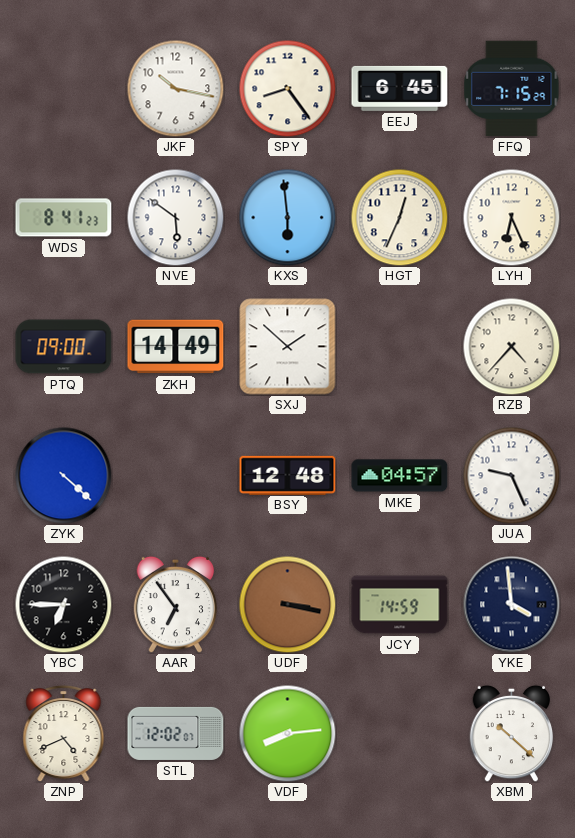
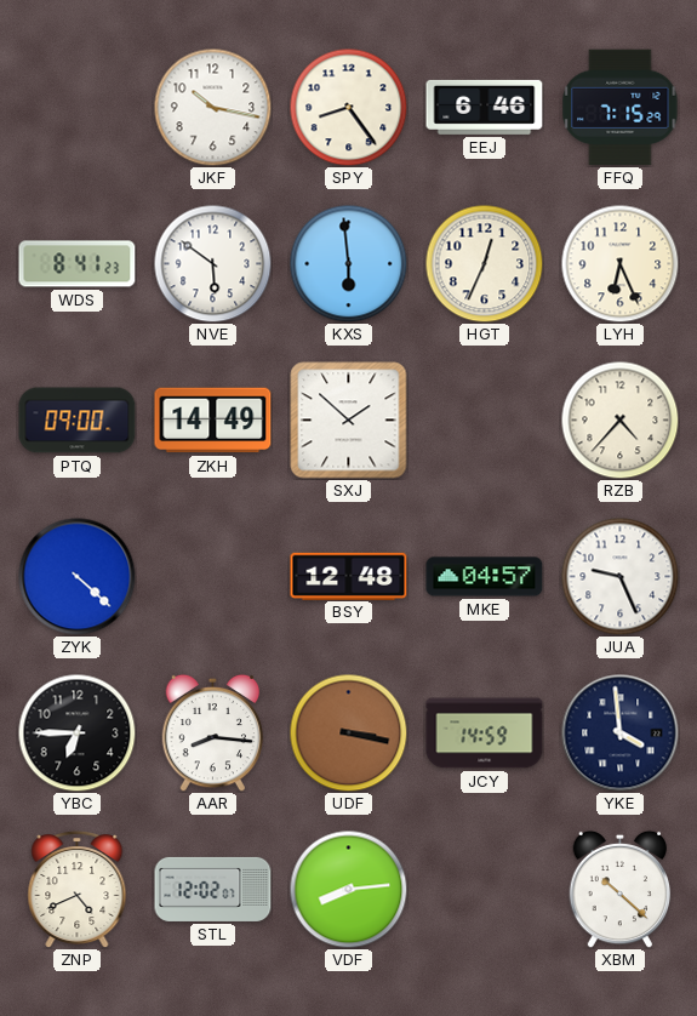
EEJ: 6:45 -> 6:46
AAR: 6:54 -> 8:16
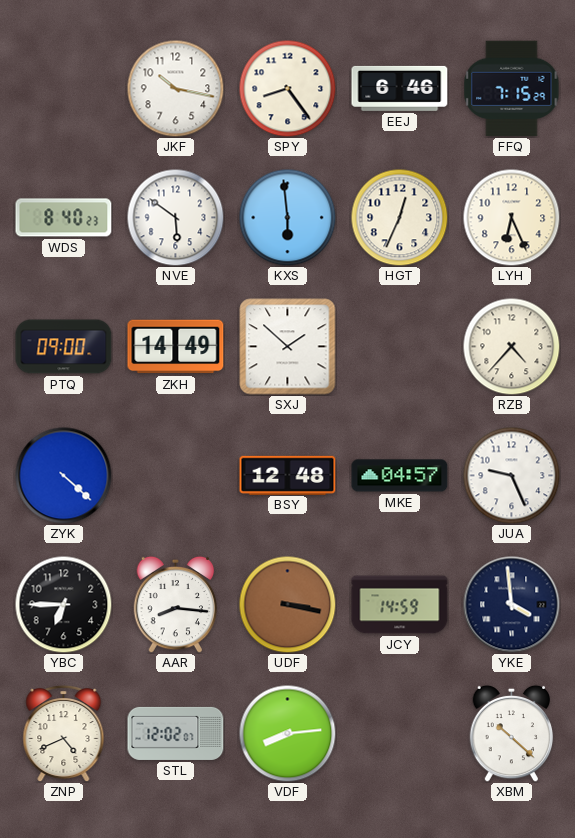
WDS: 8:41 -> 8:40
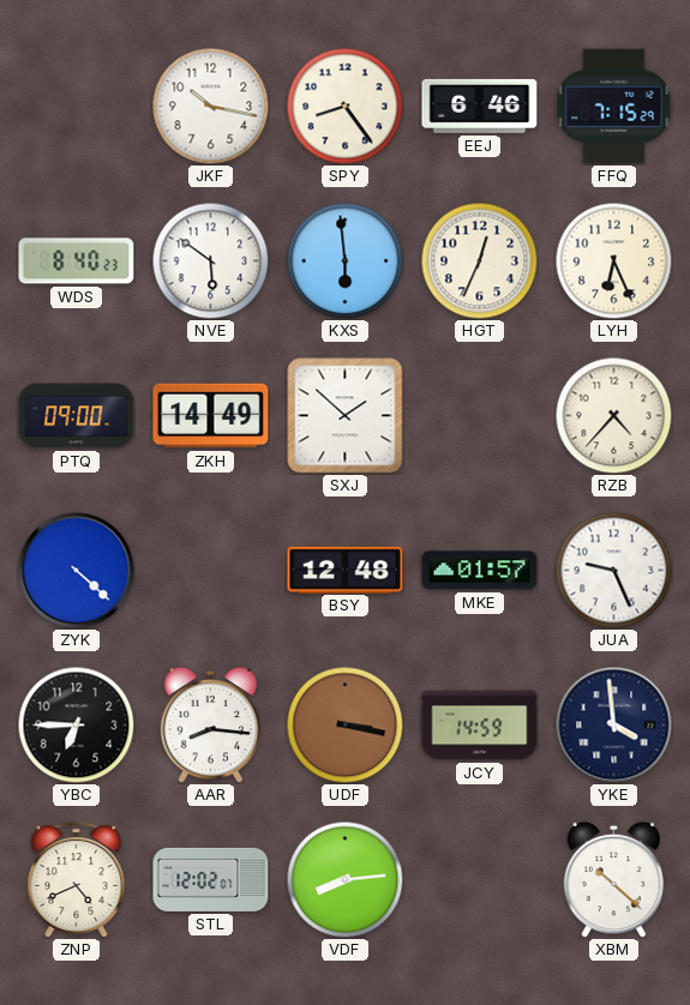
MKE: 04:57 -> 01:57
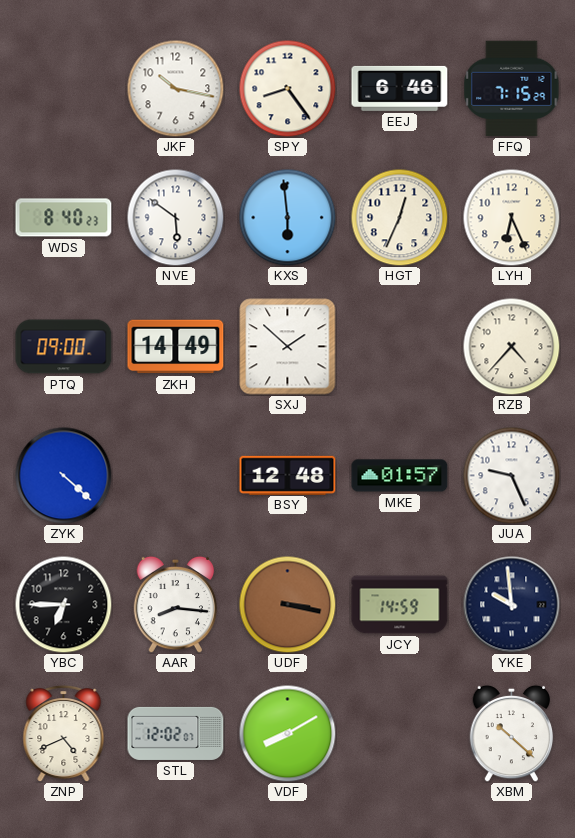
YKE: 3:59 -> 9:59
VDF: 8:14 -> 8:10
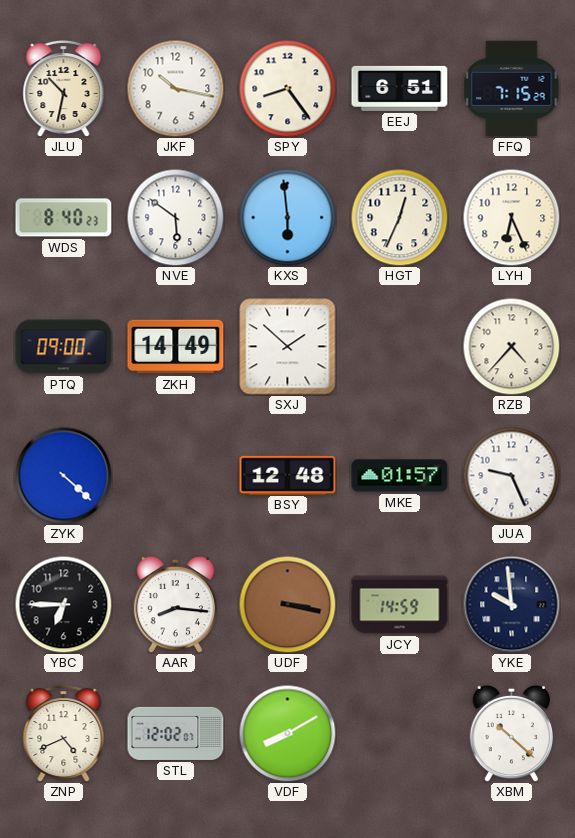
JLU: none -> 10:32
EEJ: 6:46 -> 6:51
